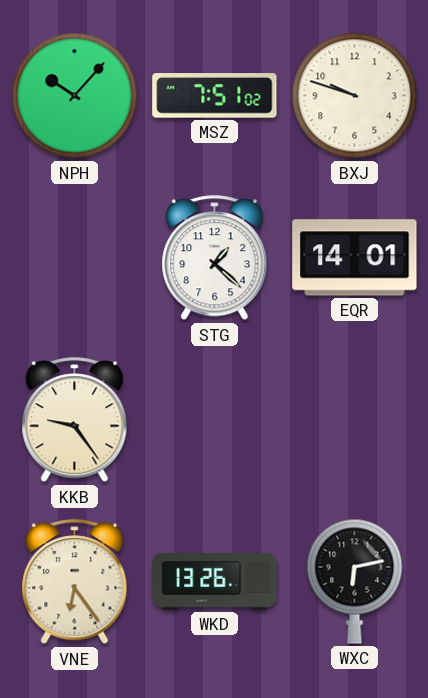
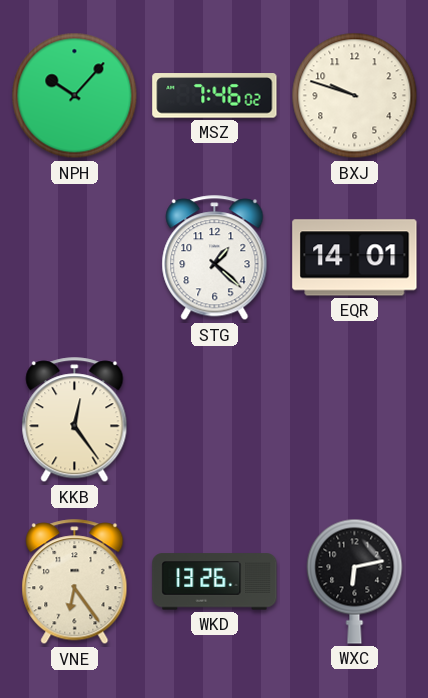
MSZ: 7:51 -> 7:46
KKB: 9:24 -> 12:24
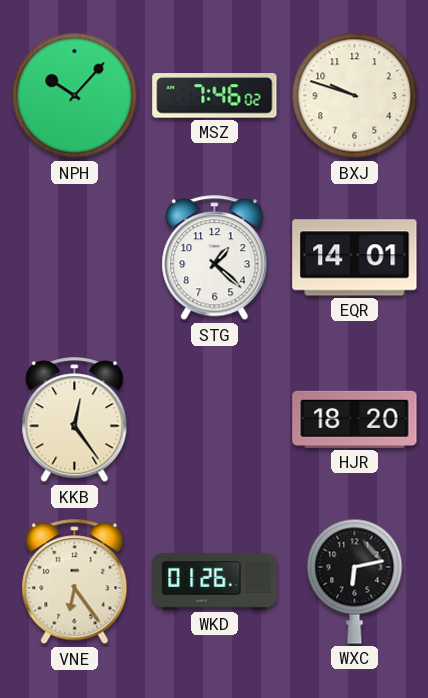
HJR: none -> 18:20
WKD: 13:26 -> 01:26
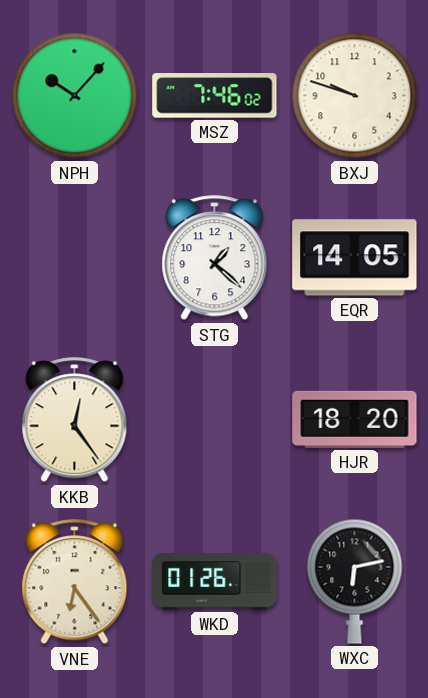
EQR: 14:01 -> 14:05
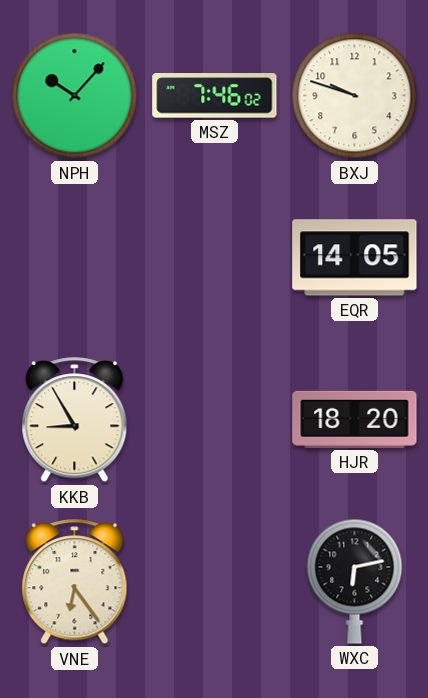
STG: 1:22 -> none
KKB: 12:24 -> 8:55
WKD: 01:26 -> none
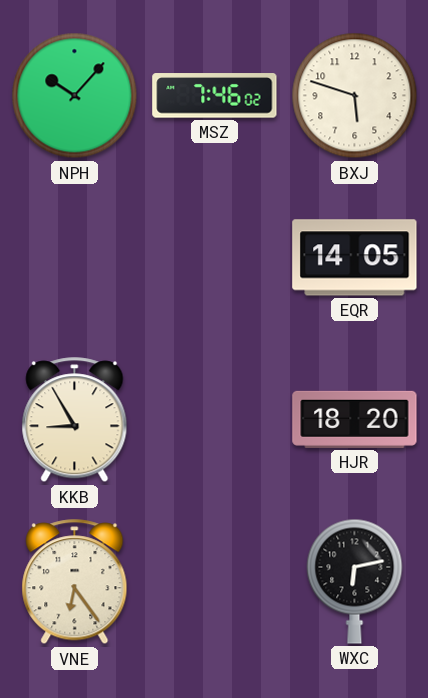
BXJ: 9:48 -> 5:48
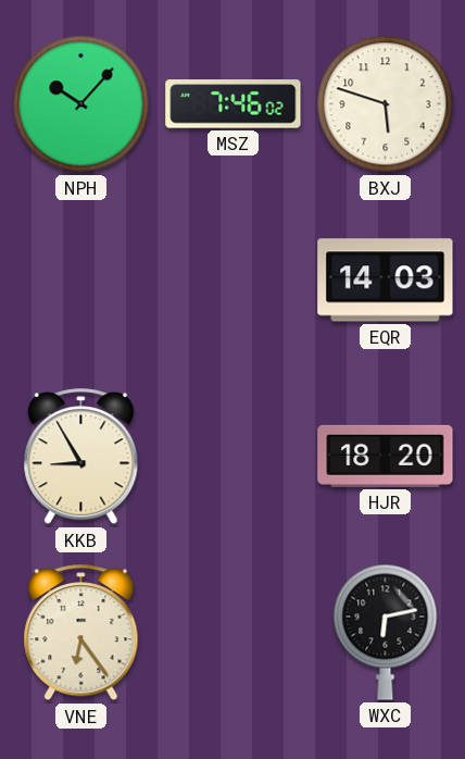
EQR: 14:05 -> 14:03
